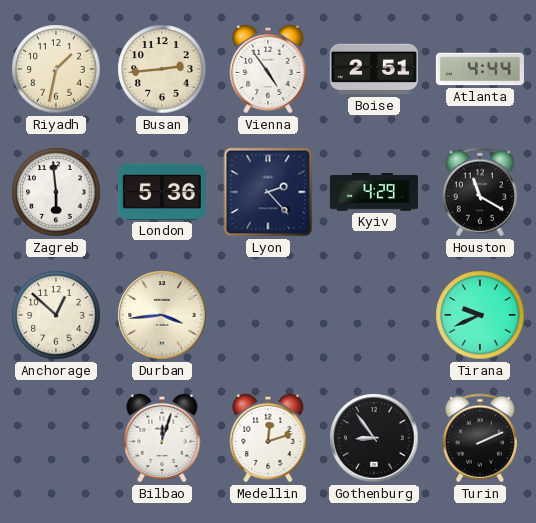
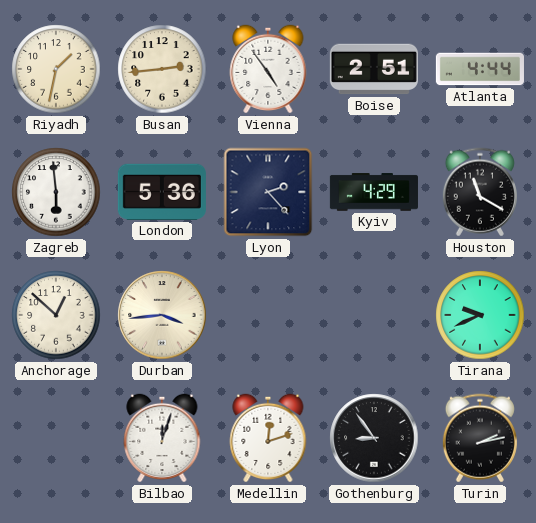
Turin: 2:11 -> 2:13
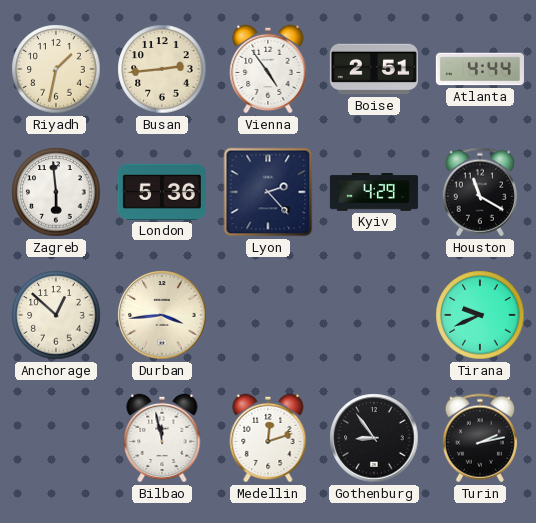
Bilbao: 12:03 -> 11:58
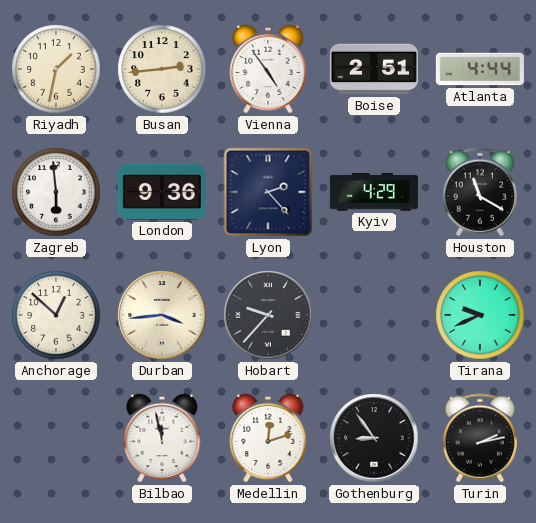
London: 5:36 -> 9:36
Hobart: none -> 9:37
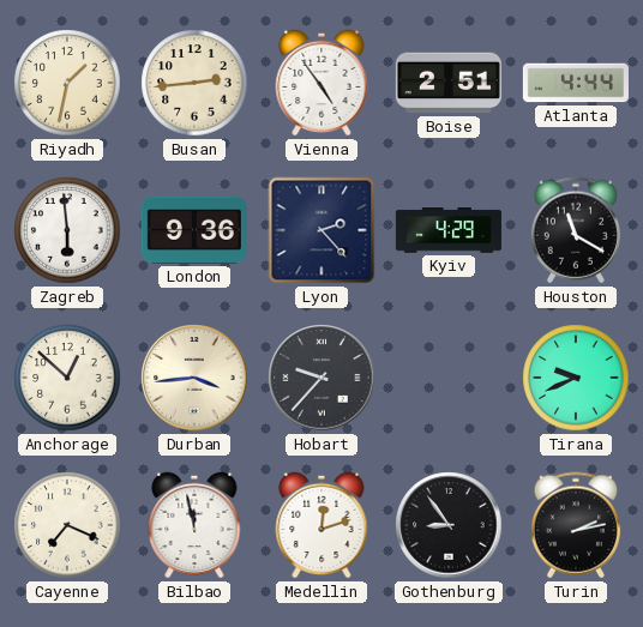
Cayenne: none -> 7:19
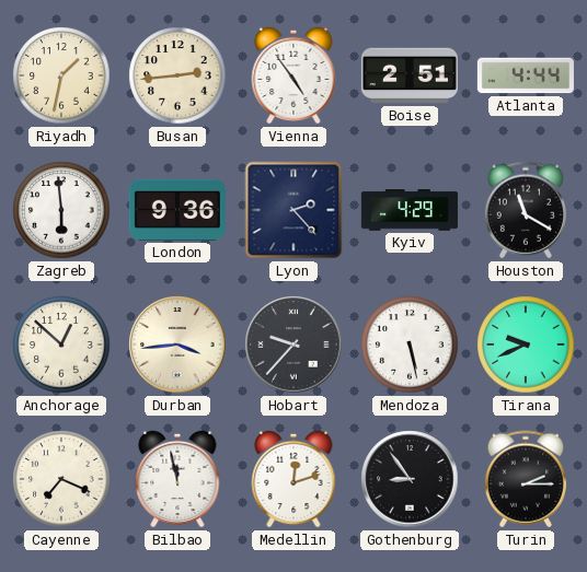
Mendoza: none -> 5:28
Turin: 2:13 -> 2:15
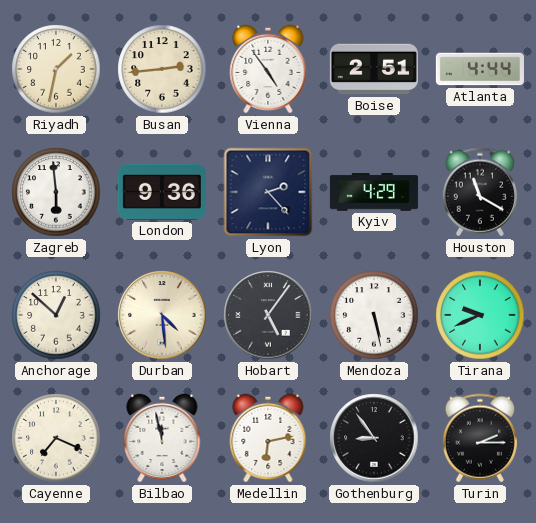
Durban: 3:44 -> 4:29
Hobart: 9:37 -> 5:06
Medellin: 12:12 -> 6:13
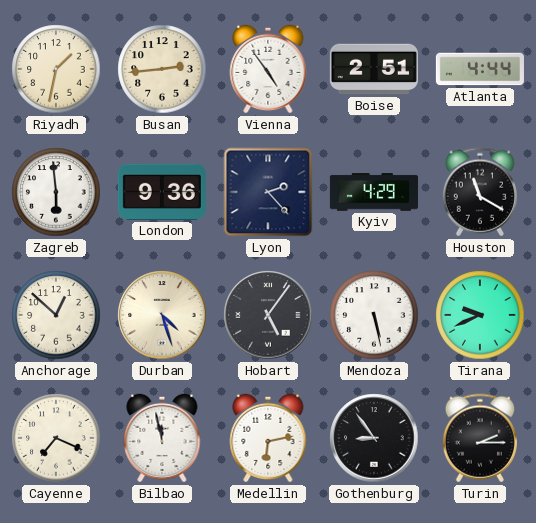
Durban: 4:29 -> 4:27
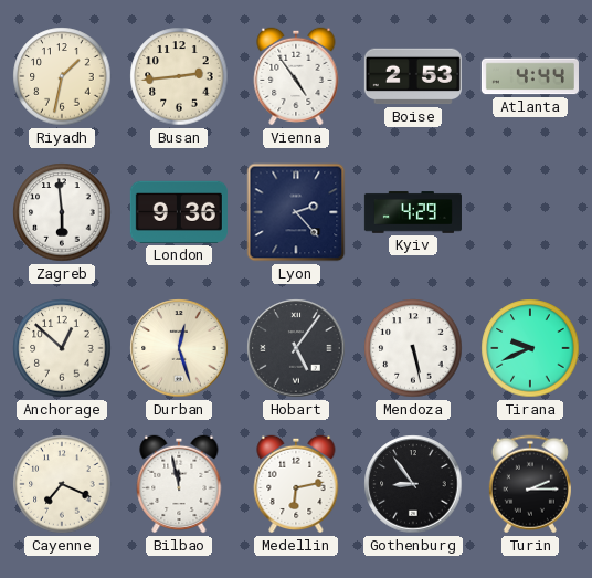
Boise: 2:51 -> 2:53
Houston: 11:20 -> none
Durban: 4:27 -> 12:27
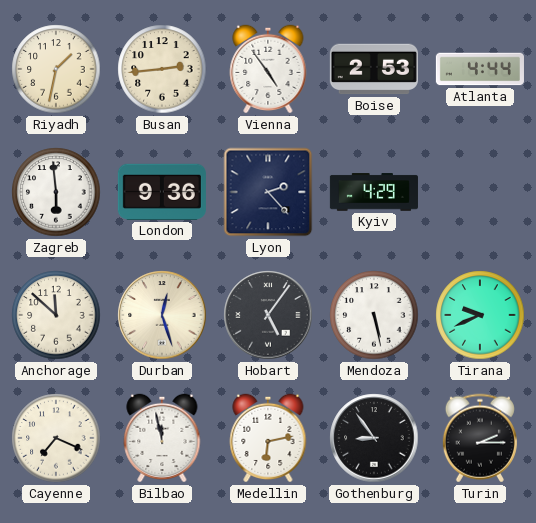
Anchorage: 12:52 -> 11:52
